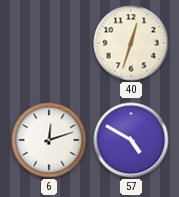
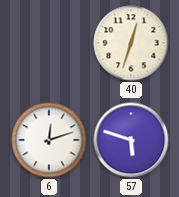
57: 4:50 -> 5:48
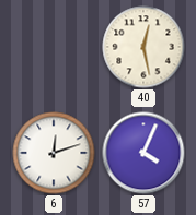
40: 12:33 -> 12:28
57: 5:48 -> 4:04
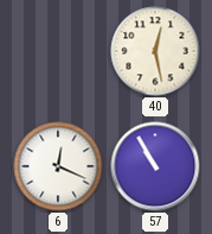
6: 12:12 -> 12:19
57: 4:04 -> 10:55
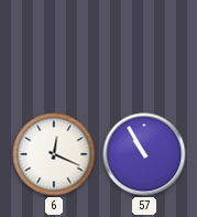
40: 12:28 -> none
